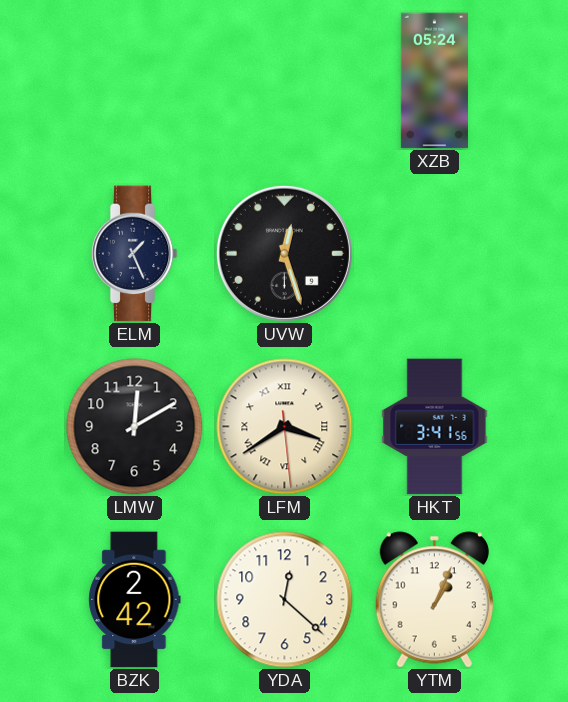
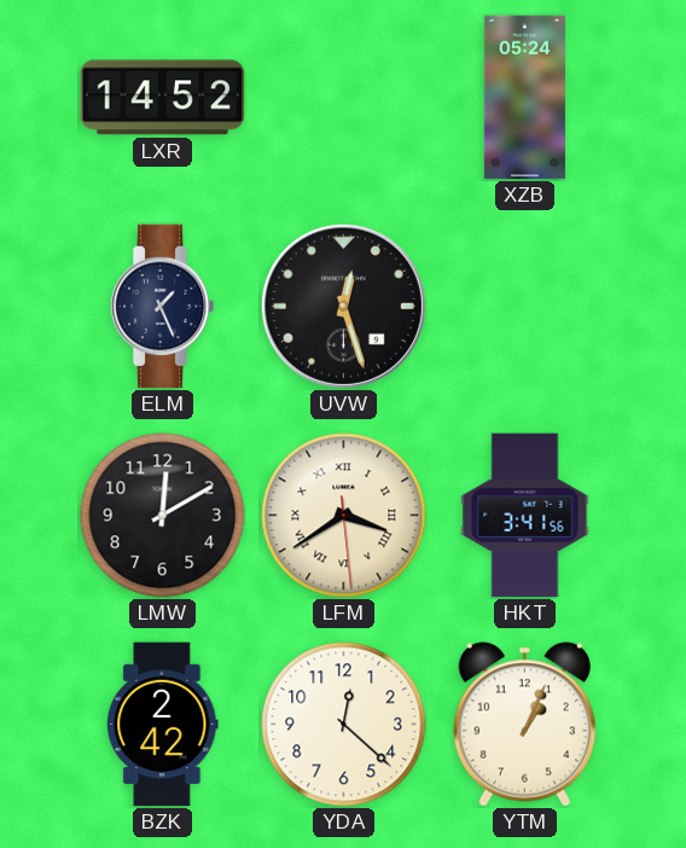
LXR: none -> 14:52
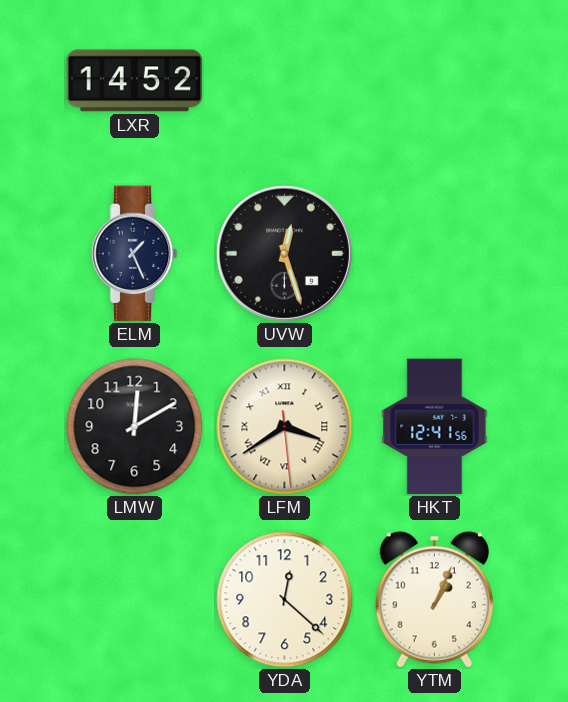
XZB: 05:24 -> none
HKT: 3:41 -> 12:41
BZK: 2:42 -> none
